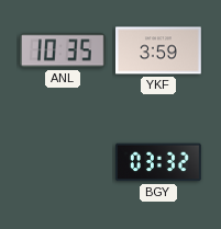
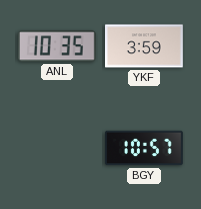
BGY: 03:32 -> 10:57
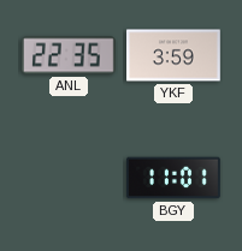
ANL: 10:35 -> 22:35
BGY: 10:57 -> 11:01
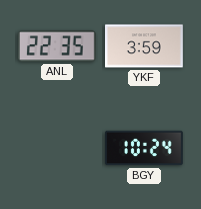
BGY: 11:01 -> 10:24
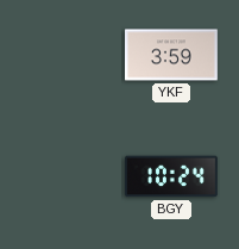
ANL: 22:35 -> none
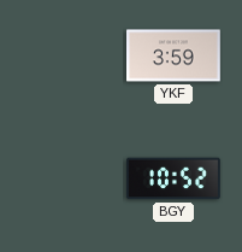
BGY: 10:24 -> 10:52
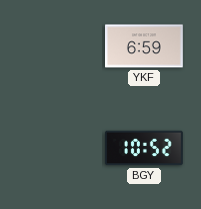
YKF: 3:59 -> 6:59
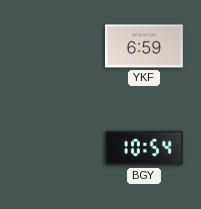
BGY: 10:52 -> 10:54
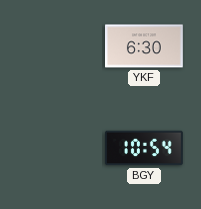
YKF: 6:59 -> 6:30
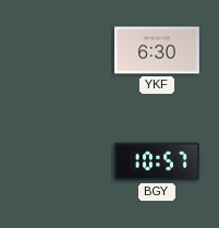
BGY: 10:54 -> 10:57
